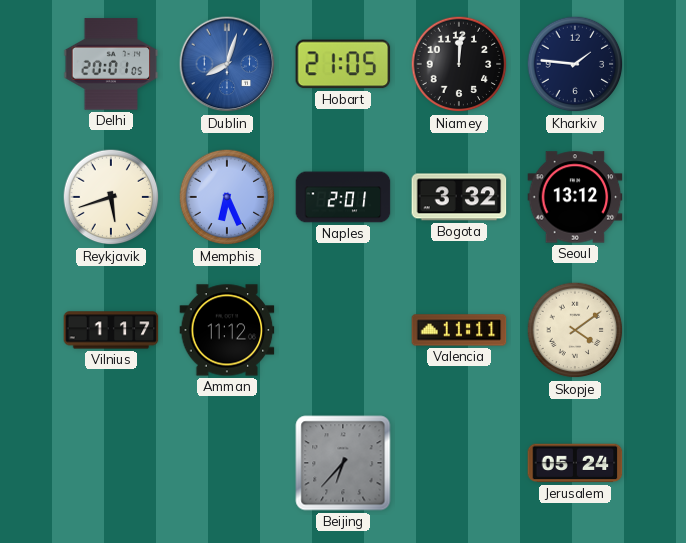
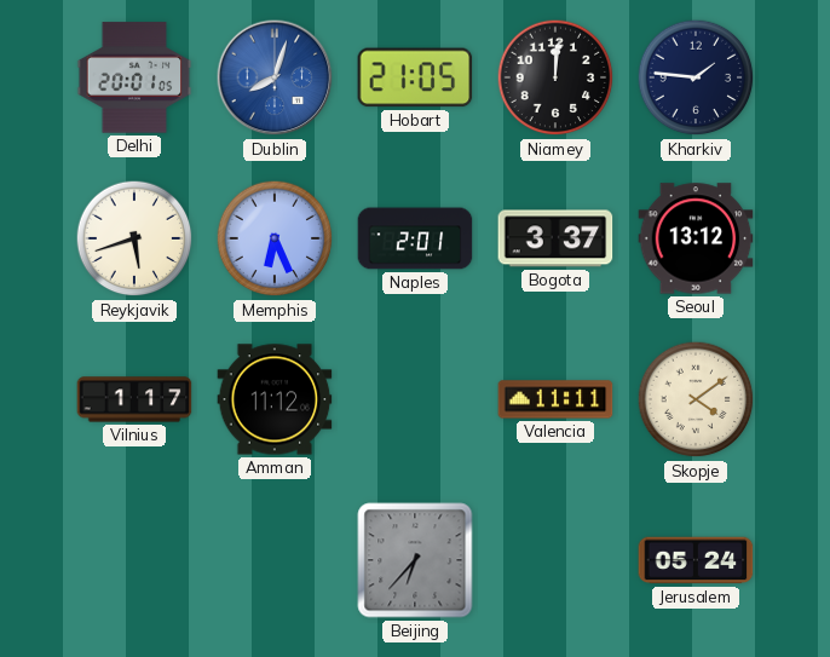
Bogota: 3:32 -> 3:37
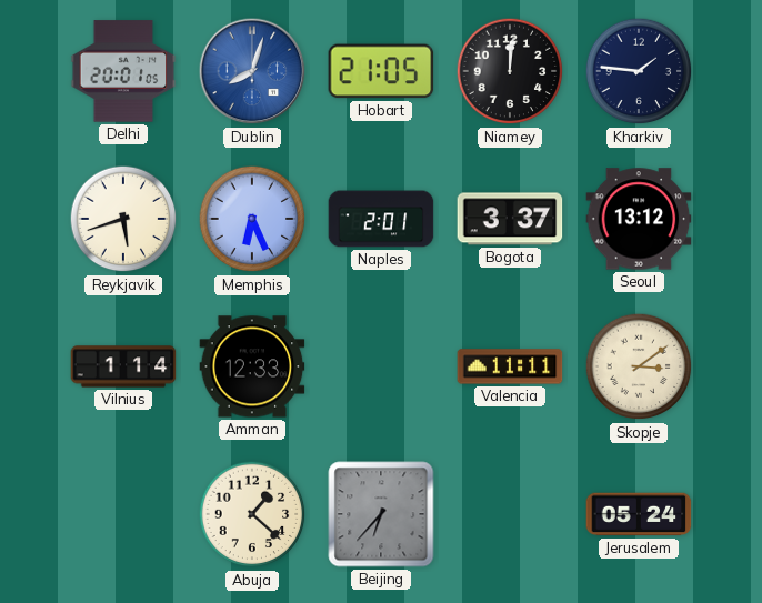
Vilnius: 1:17 -> 1:14
Amman: 11:12 -> 12:33
Skopje: 4:09 -> 3:09
Abuja: none -> 1:22
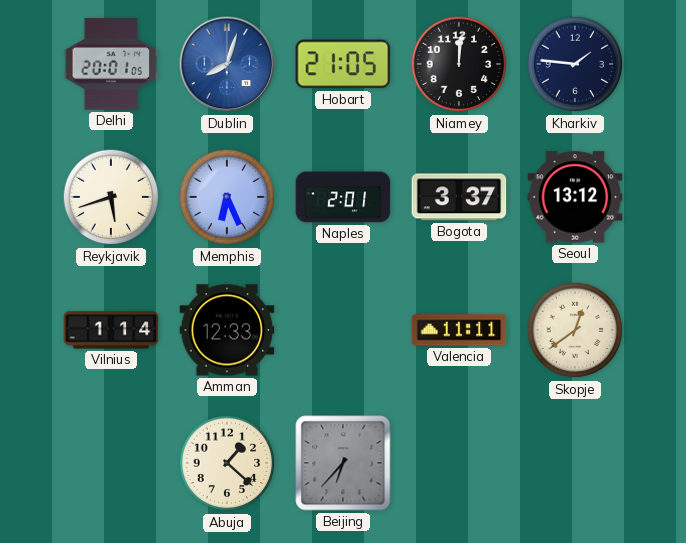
Skopje: 3:09 -> 12:39
Jerusalem: 05:24 -> none
